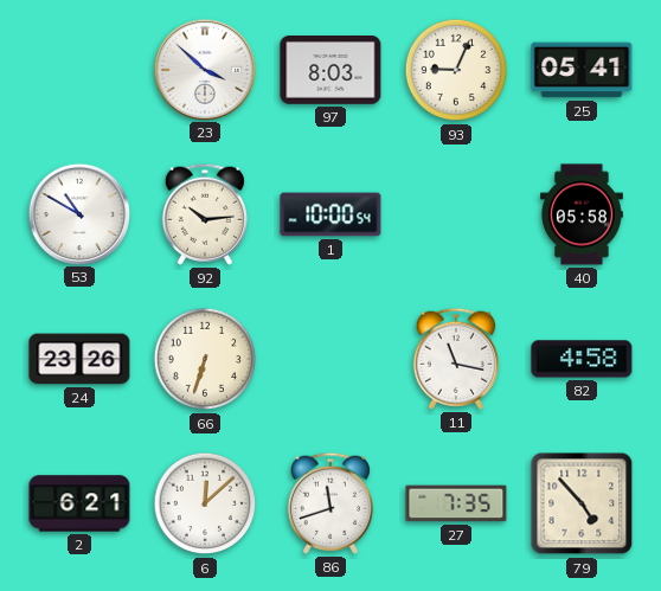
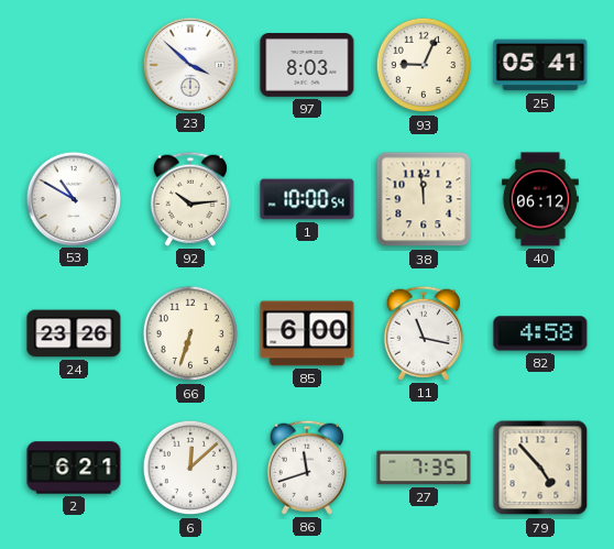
38: none -> 11:59
40: 05:58 -> 06:12
85: none -> 6:00
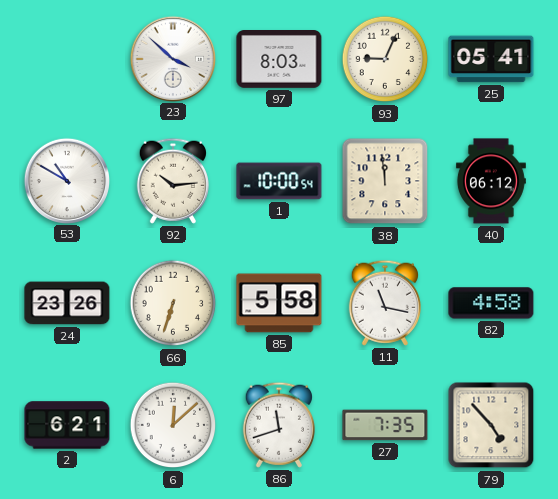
85: 6:00 -> 5:58
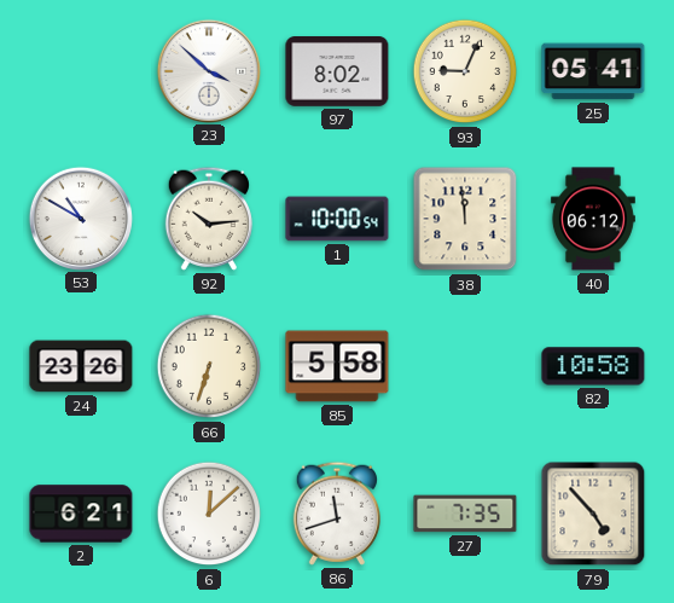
97: 8:03 -> 8:02
11: 11:17 -> none
82: 4:58 -> 10:58
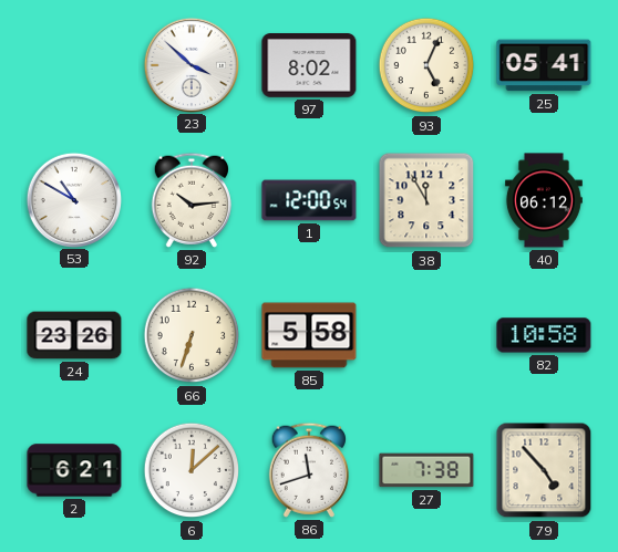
93: 9:04 -> 5:04
1: 10:00 -> 12:00
38: 11:59 -> 11:55
27: 7:35 -> 7:38
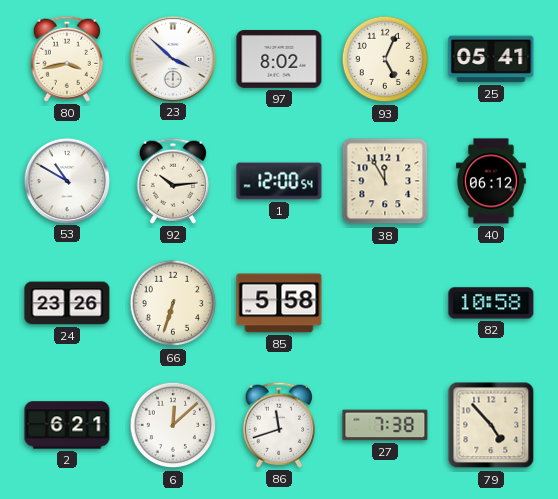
80: none -> 3:43
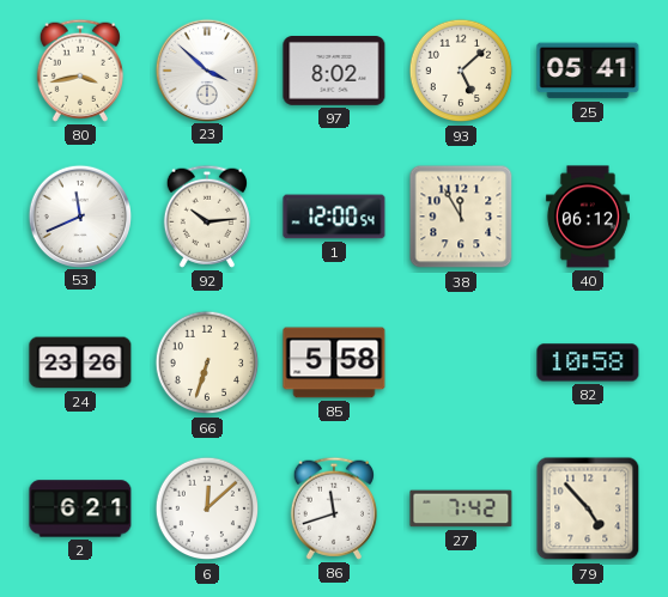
93: 5:04 -> 5:08
53: 10:50 -> 11:41
27: 7:38 -> 7:42
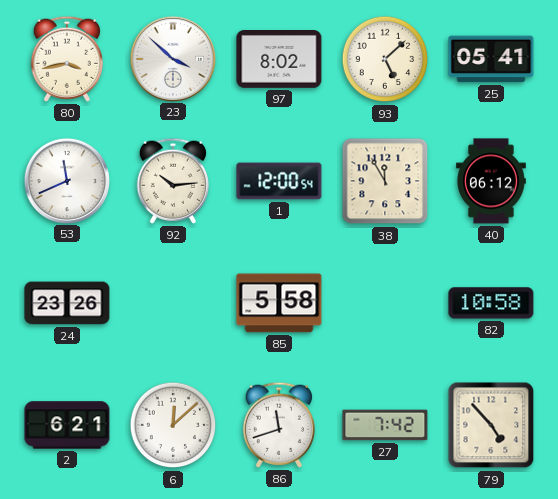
66: 6:33 -> none
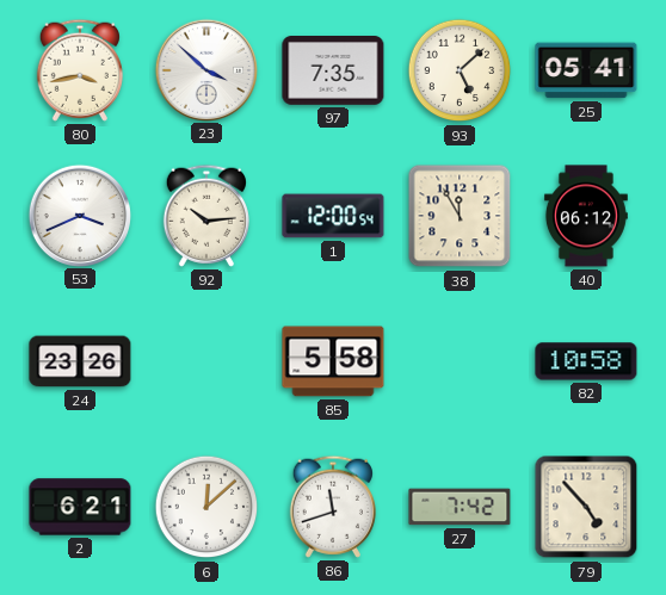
97: 8:02 -> 7:35
53: 11:41 -> 3:41
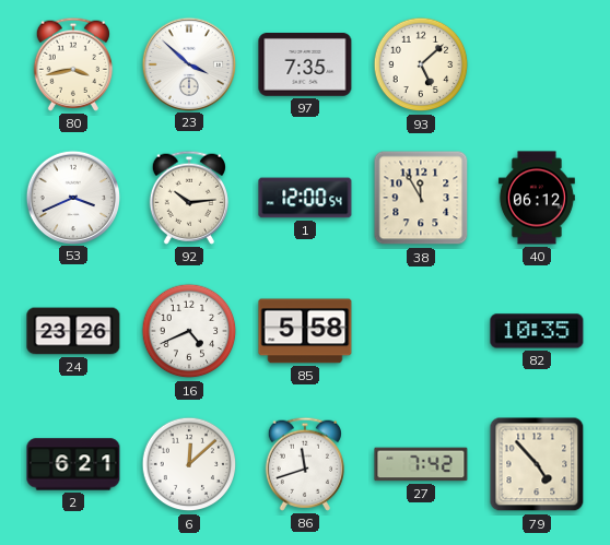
25: 05:41 -> none
16: none -> 4:41
82: 10:58 -> 10:35
